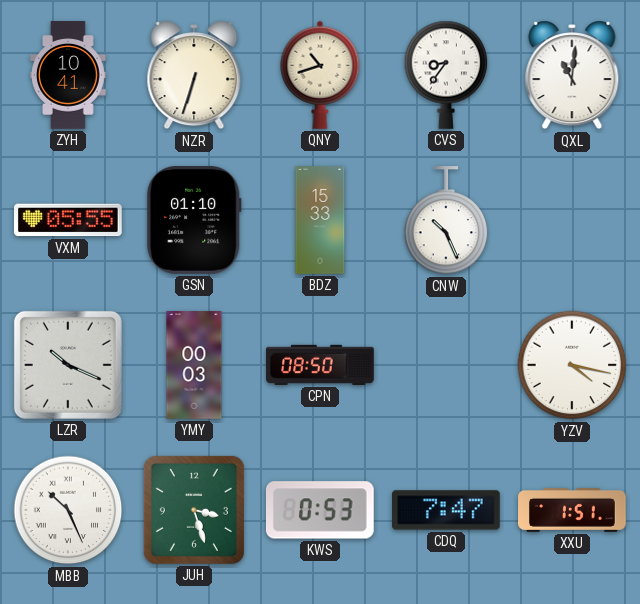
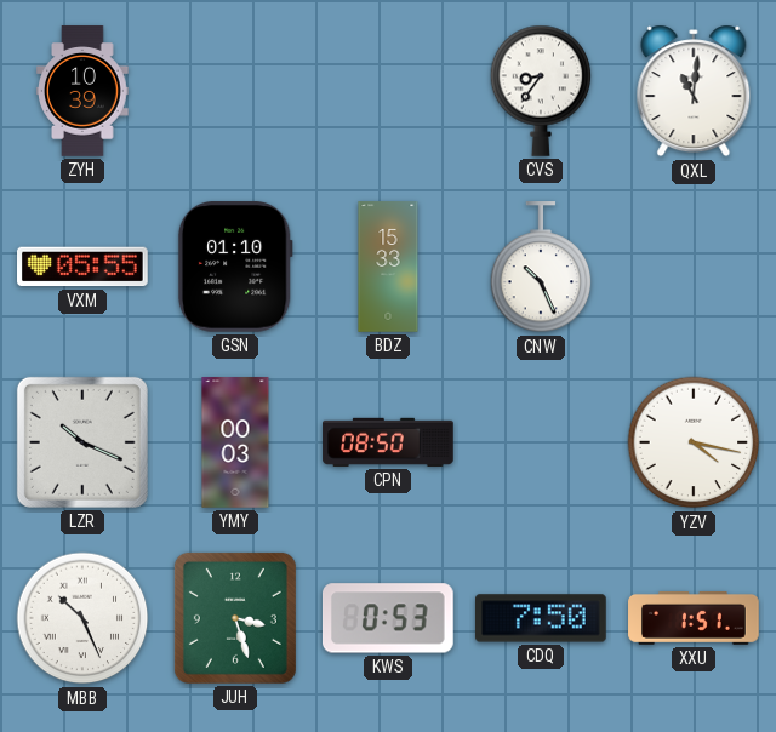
ZYH: 10:41 -> 10:39
NZR: 6:33 -> none
QNY: 10:42 -> none
CDQ: 7:47 -> 7:50
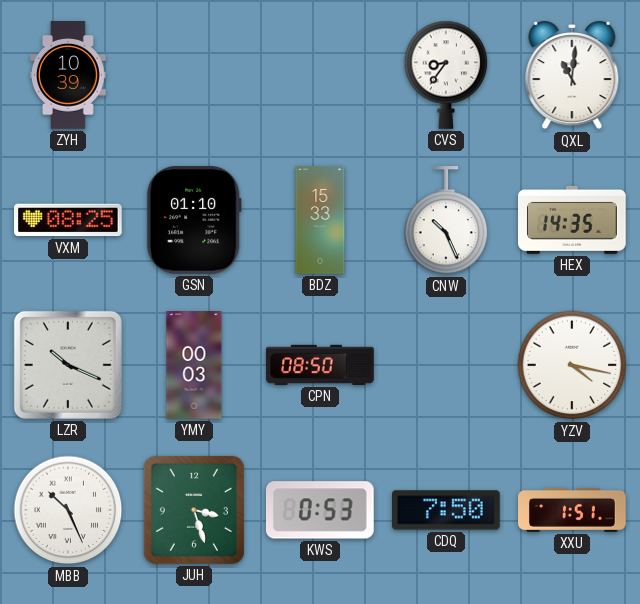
VXM: 05:55 -> 08:25
HEX: none -> 14:35
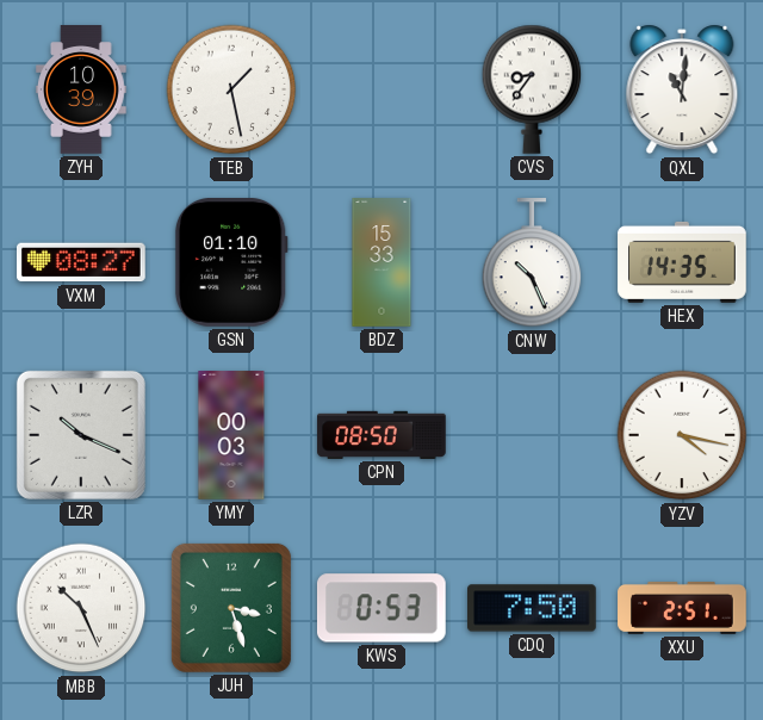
TEB: none -> 1:28
VXM: 08:25 -> 08:27
XXU: 1:51 -> 2:51
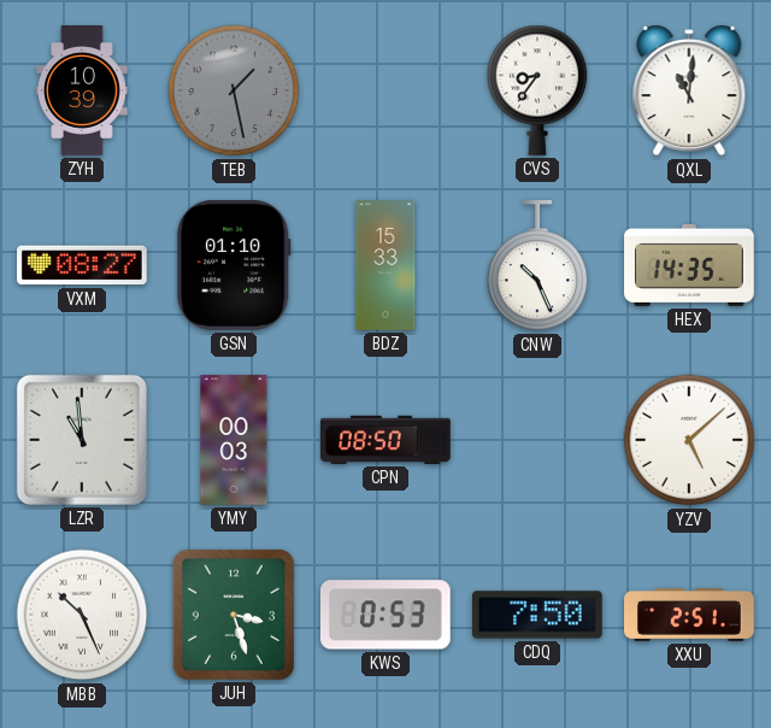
TEB dial: white -> grey
LZR: 10:19 -> 10:59
YZV: 4:17 -> 5:08
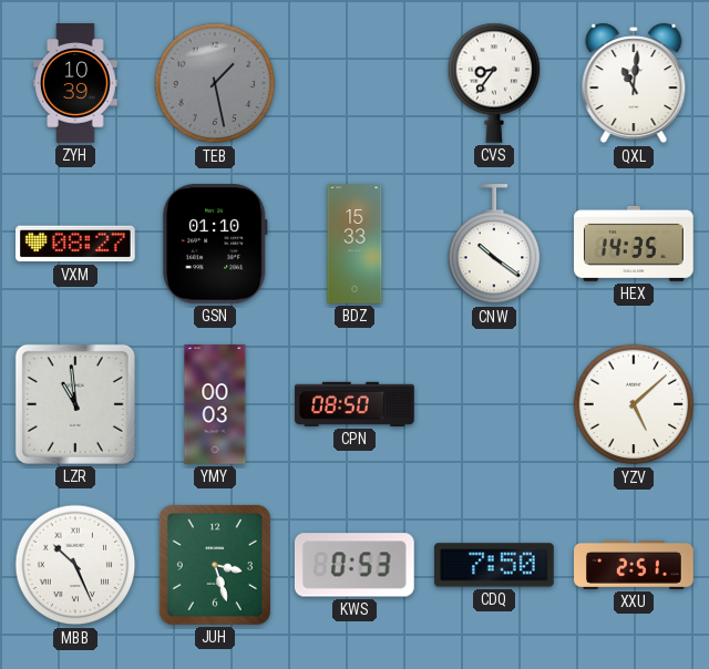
CNW: 10:26 -> 10:21
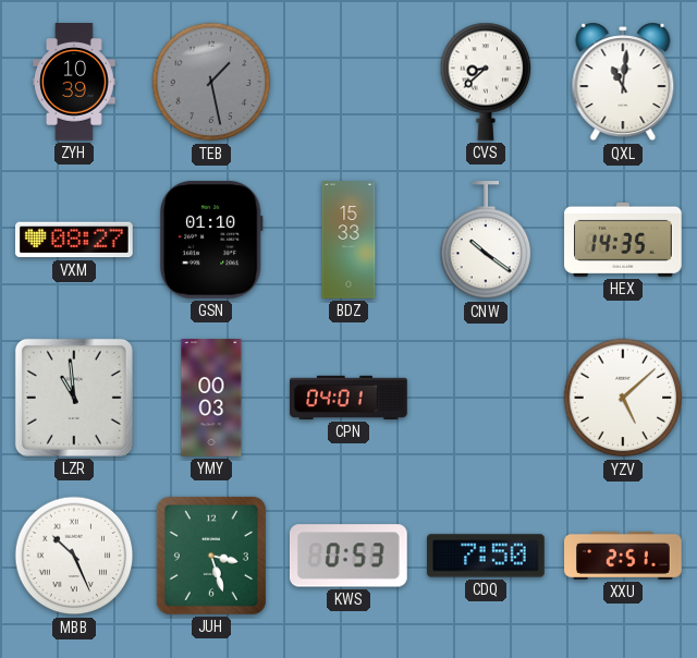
CVS: 8:36 -> 8:38
CPN: 08:50 -> 04:01
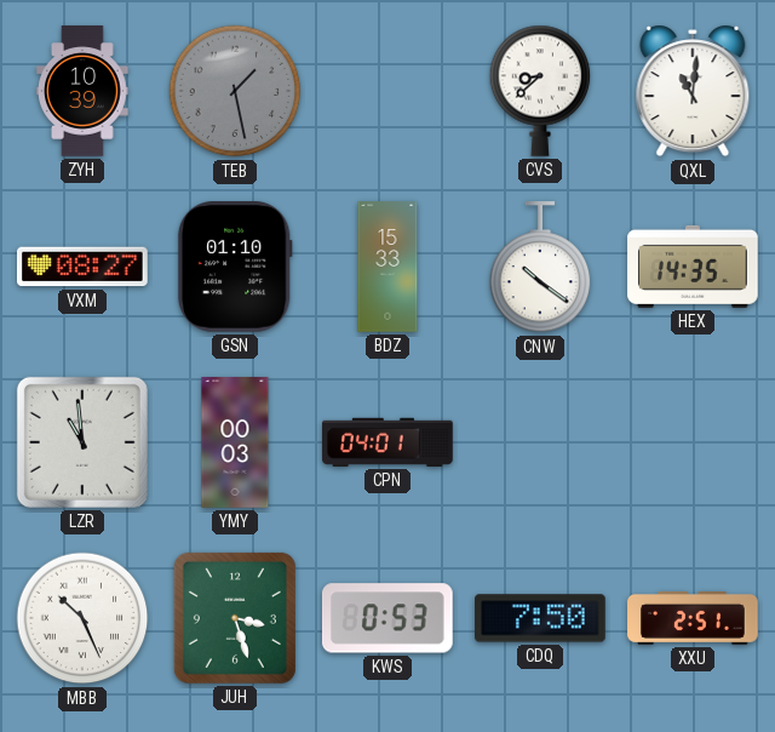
YZV: 5:08 -> none
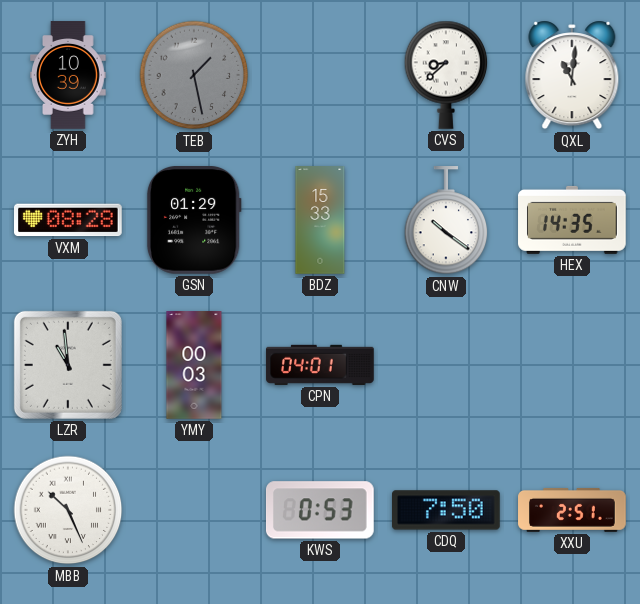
VXM: 08:27 -> 08:28
GSN: 01:10 -> 01:29
JUH: 3:27 -> none
